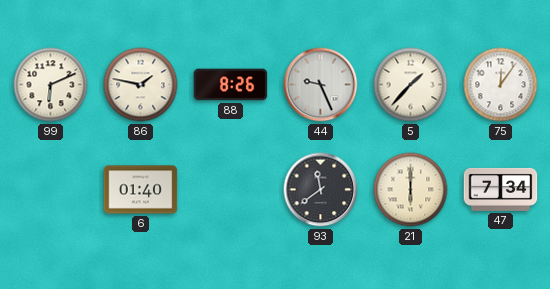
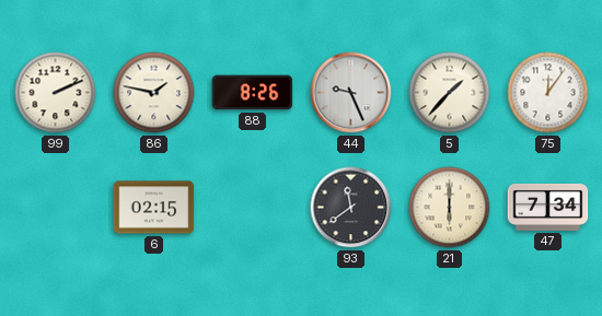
99: 6:11 -> 2:11
6: 01:40 -> 02:15
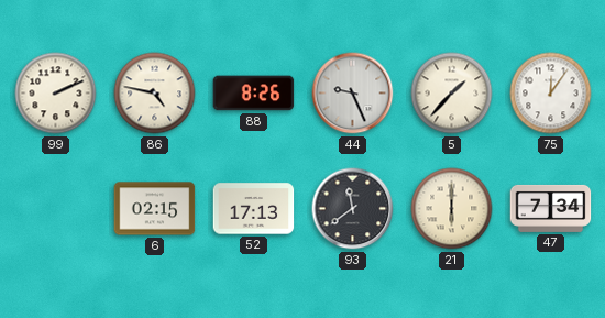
86: 1:47 -> 4:47
52: none -> 17:13
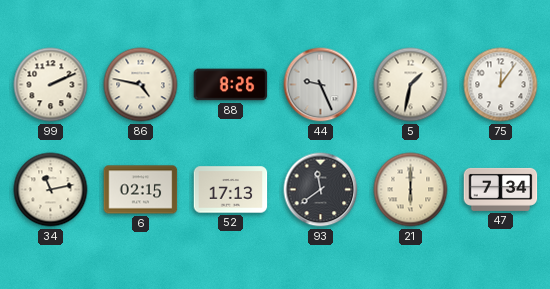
5: 1:37 -> 1:32
34: none -> 11:13
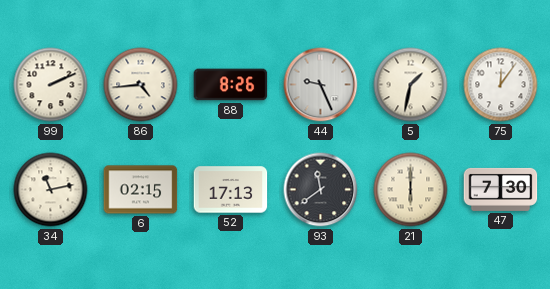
86: 4:47 -> 4:44
47: 7:34 -> 7:30
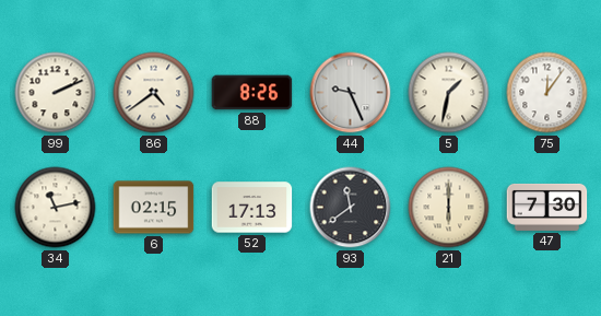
86: 4:44 -> 4:39
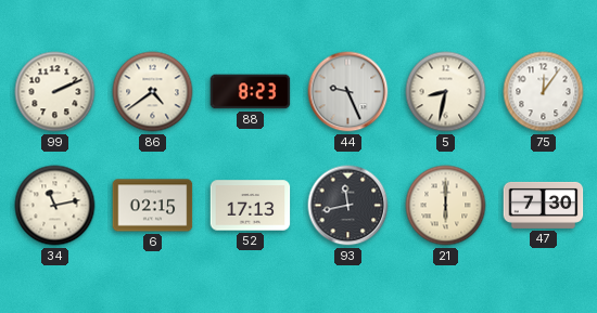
88: 8:26 -> 8:23
5: 1:32 -> 8:32
93: 11:39 -> 11:43
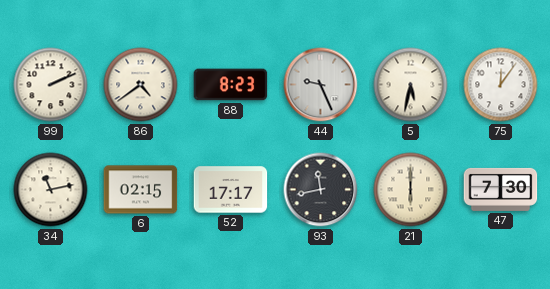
5: 8:32 -> 5:32
52: 17:13 -> 17:17
